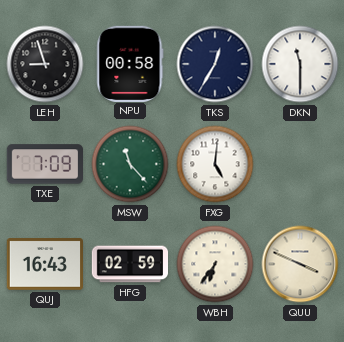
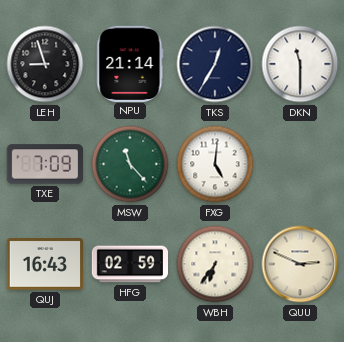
NPU: 00:58 -> 21:14
QUU: 3:49 -> 2:49
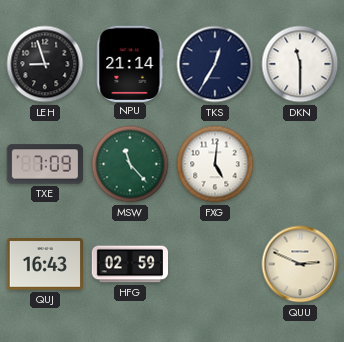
WBH: 6:36 -> none
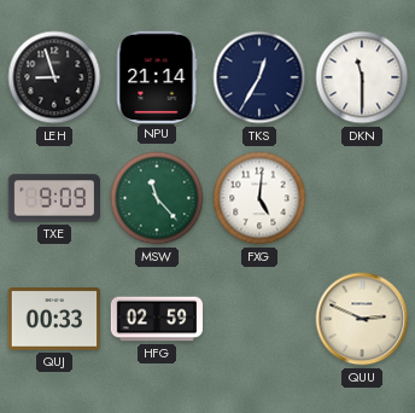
TXE: 7:09 -> 9:09
QUJ: 16:43 -> 00:33
